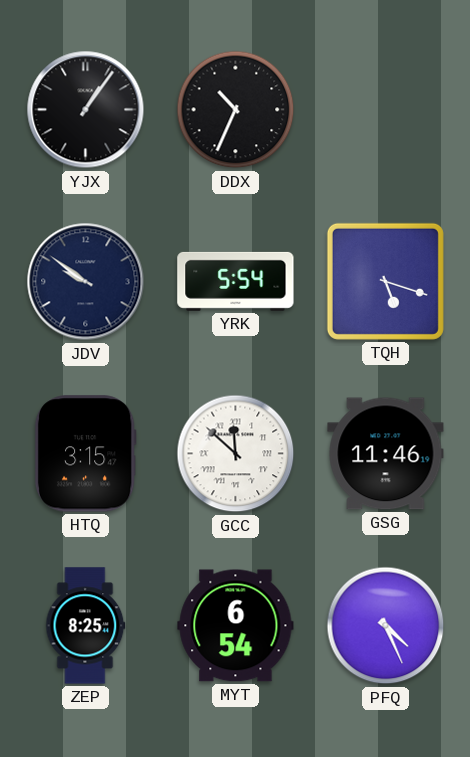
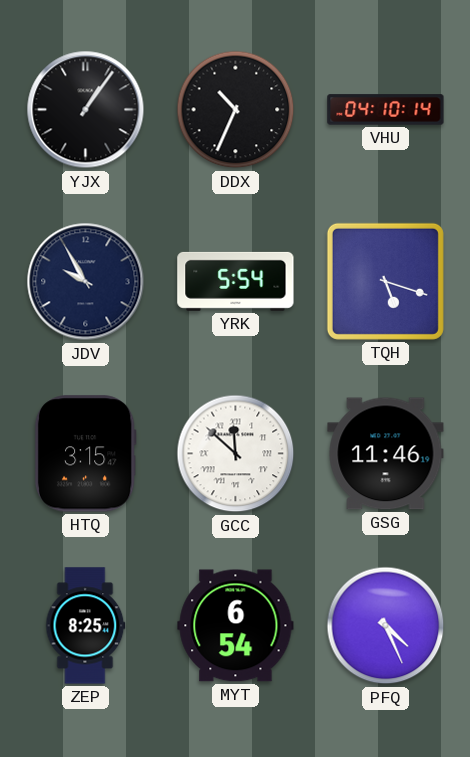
VHU: none -> 04:10
JDV: 9:51 -> 9:55
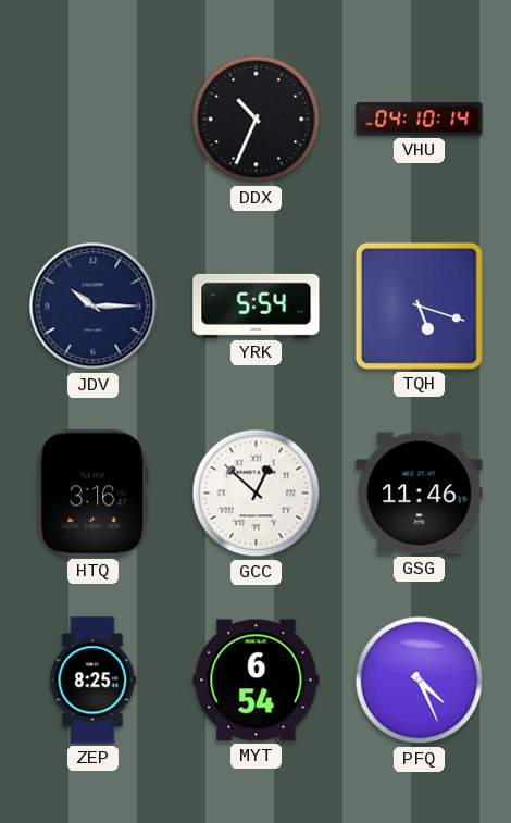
YJX: 1:06 -> none
JDV: 9:55 -> 10:15
HTQ: 3:15 -> 3:16
GCC: 11:52 -> 12:52
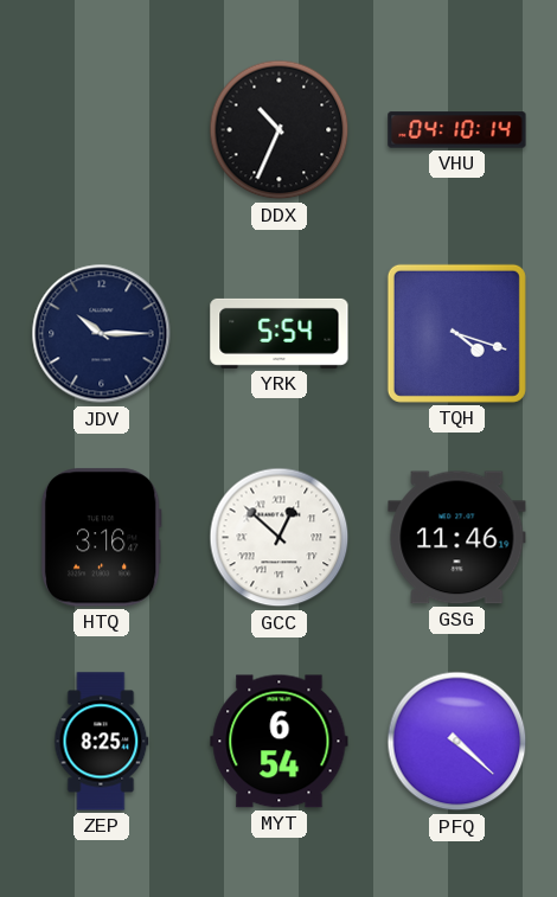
TQH: 5:18 -> 4:18
PFQ: 4:26 -> 4:22
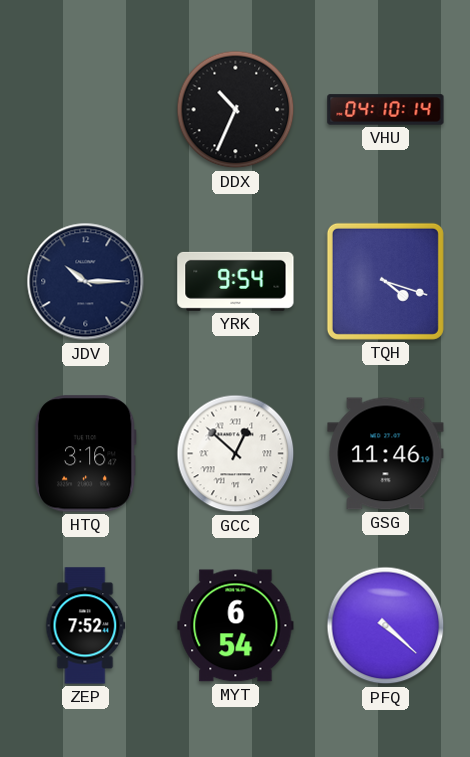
YRK: 5:54 -> 9:54
ZEP: 8:25 -> 7:52
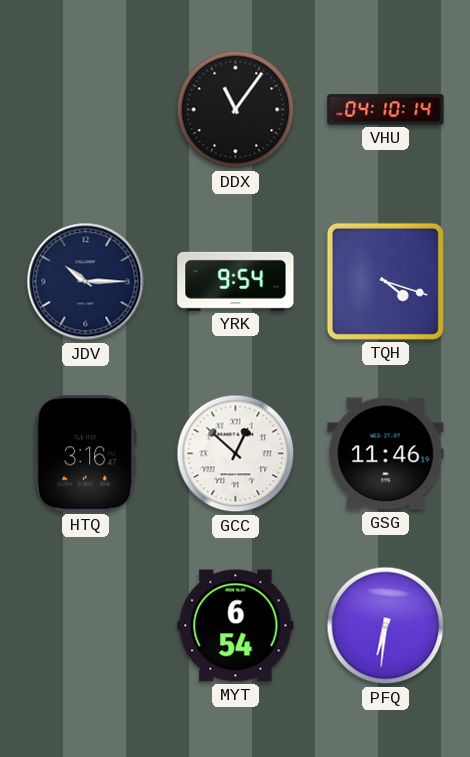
DDX: 10:34 -> 11:06
ZEP: 7:52 -> none
PFQ: 4:22 -> 6:31
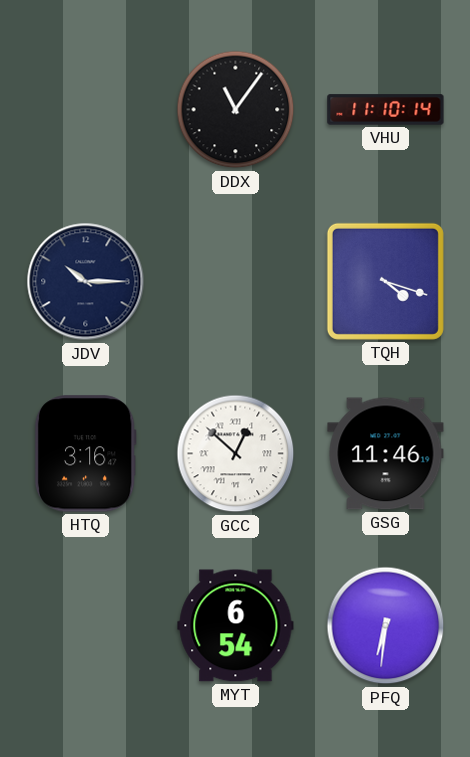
VHU: 04:10 -> 11:10
YRK: 9:54 -> none
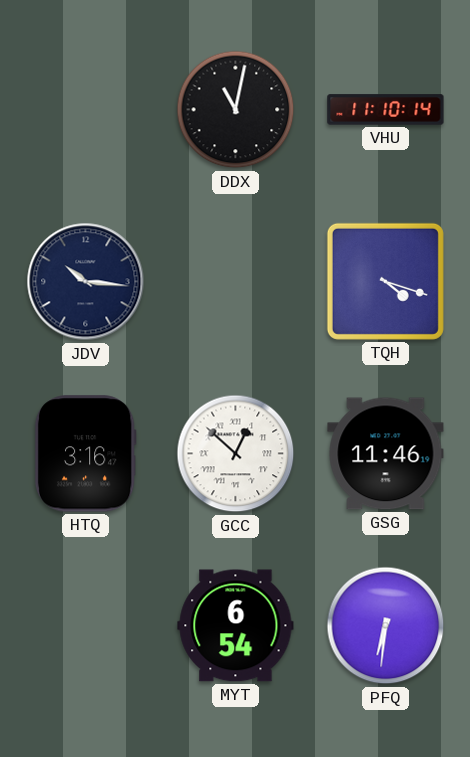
DDX: 11:06 -> 11:02
JDV: 10:15 -> 10:16
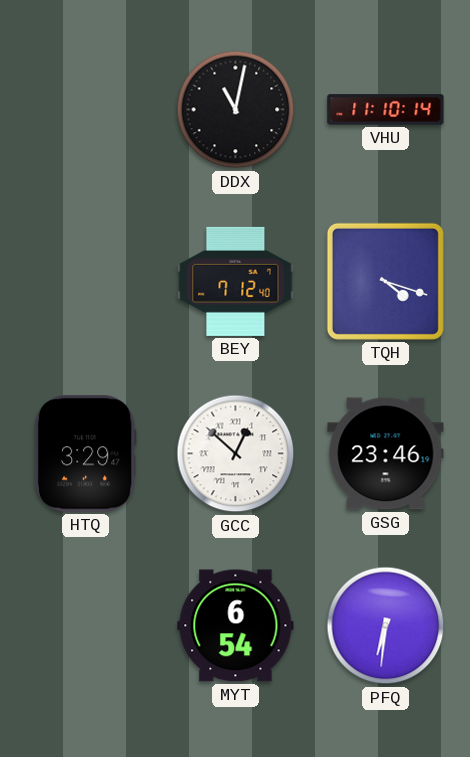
JDV: 10:16 -> none
BEY: none -> 7:12
HTQ: 3:16 -> 3:29
GSG: 11:46 -> 23:46
